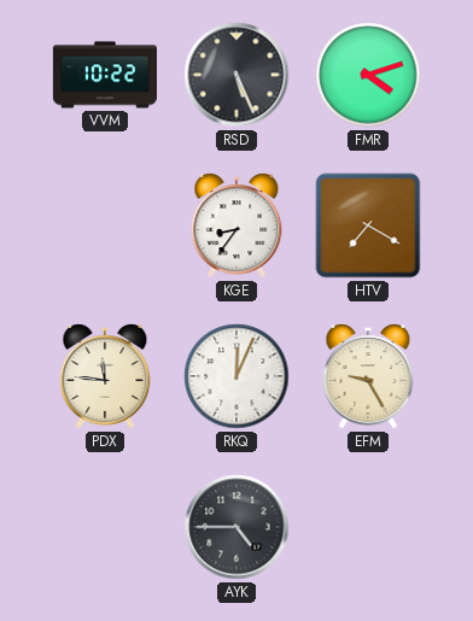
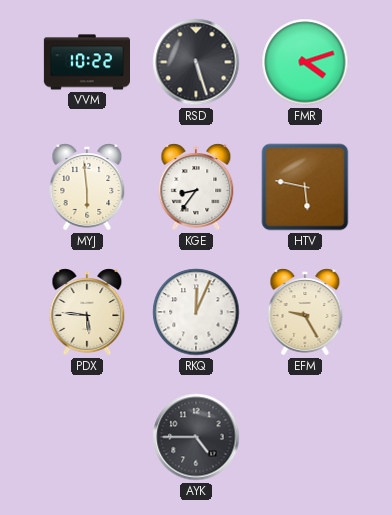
RSD: 5:26 -> 5:27
MYJ: none -> 5:59
HTV: 7:20 -> 5:47
PDX: 11:46 -> 5:46
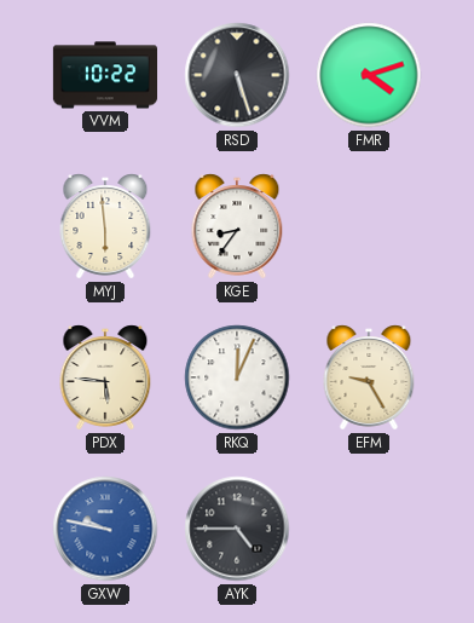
HTV: 5:47 -> none
GXW: none -> 9:47
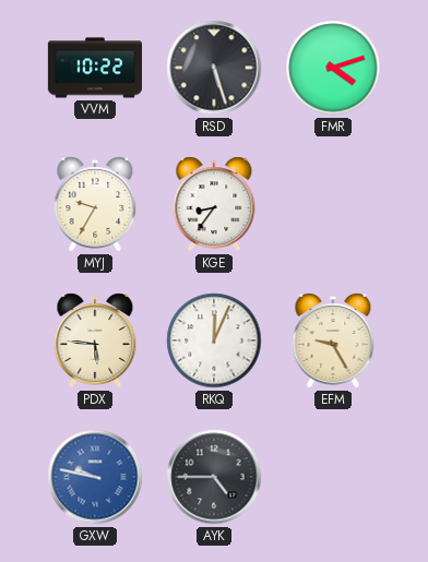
MYJ: 5:59 -> 9:35
